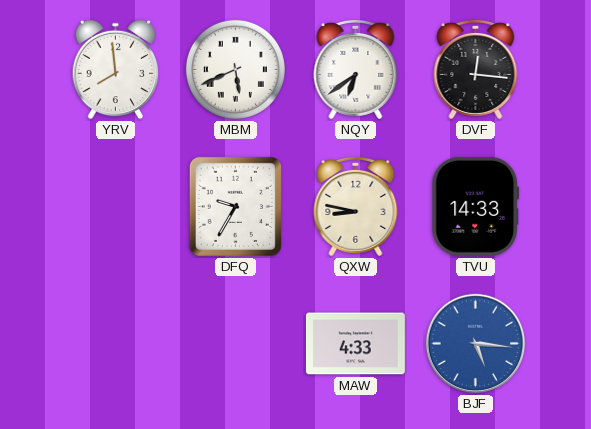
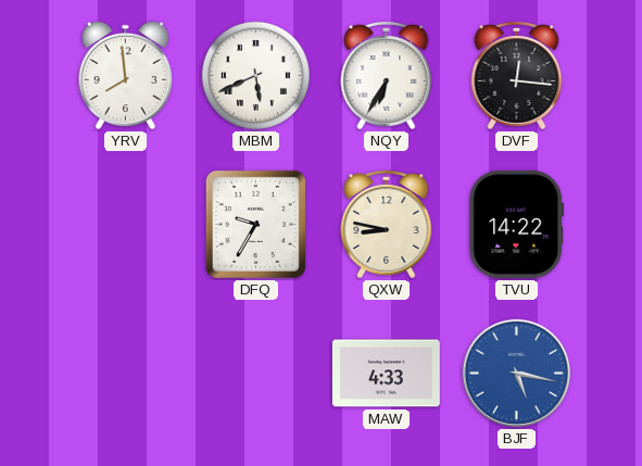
NQY: 6:39 -> 6:35
TVU: 14:33 -> 14:22
BJF: 5:16 -> 5:17
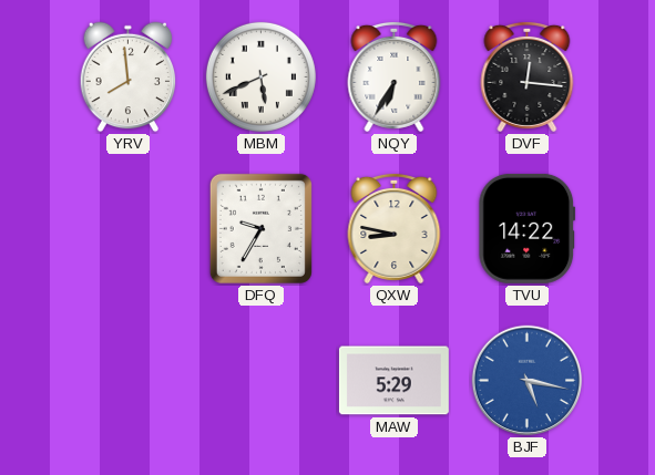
MAW: 4:33 -> 5:29
